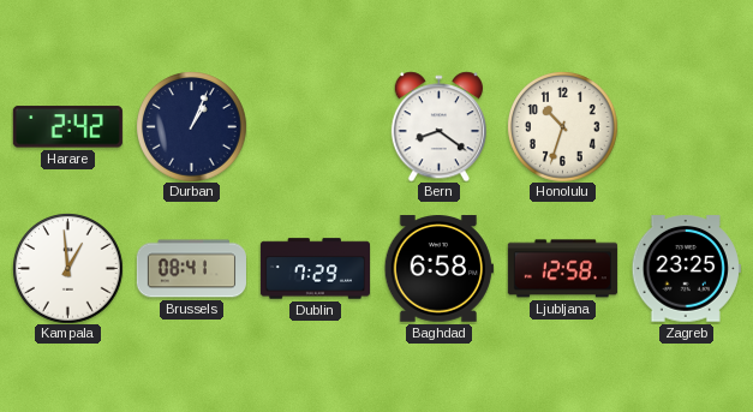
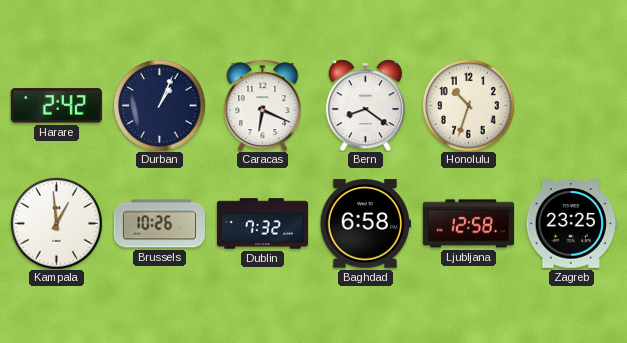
Caracas: none -> 6:19
Brussels: 08:41 -> 10:26
Dublin: 7:29 -> 7:32
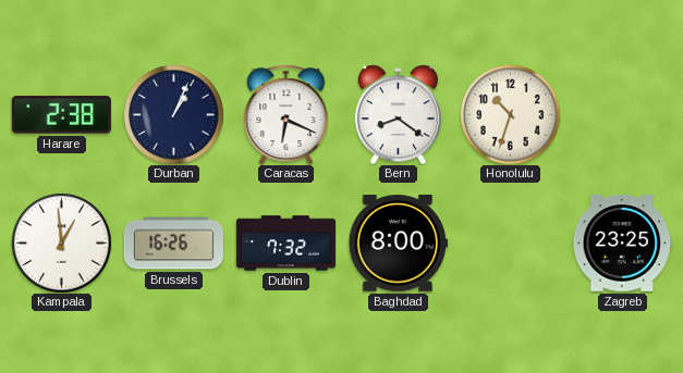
Harare: 2:42 -> 2:38
Brussels: 10:26 -> 16:26
Baghdad: 6:58 -> 8:00
Ljubljana: 12:58 -> none
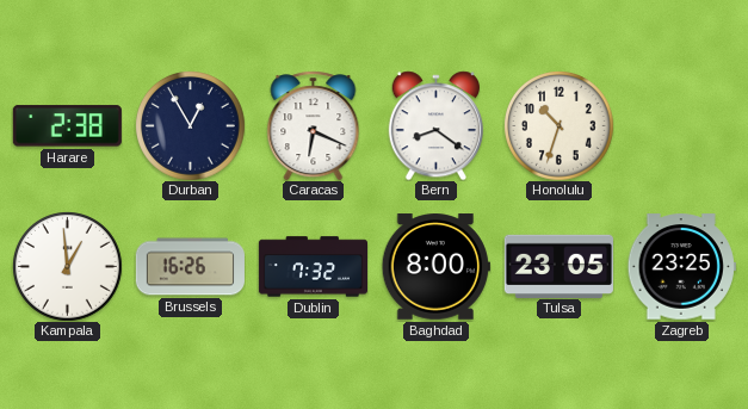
Durban: 1:04 -> 12:55
Tulsa: none -> 23:05
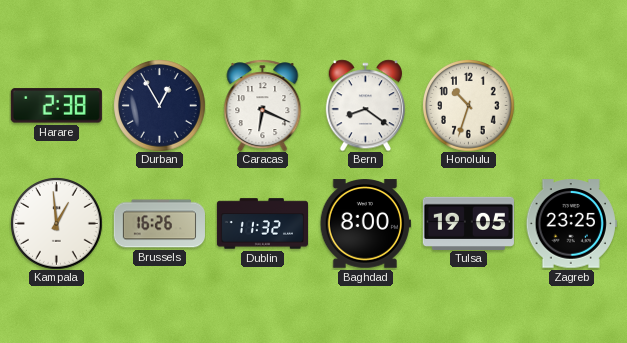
Dublin: 7:32 -> 11:32
Tulsa: 23:05 -> 19:05
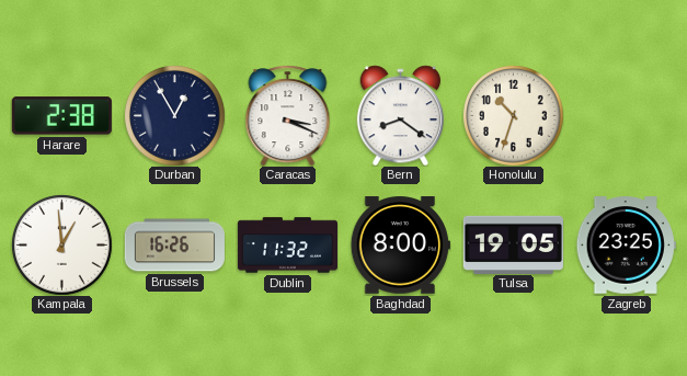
Caracas: 6:19 -> 3:19
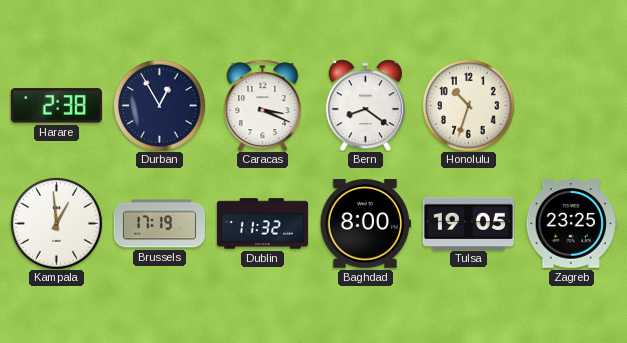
Brussels: 16:26 -> 17:19
